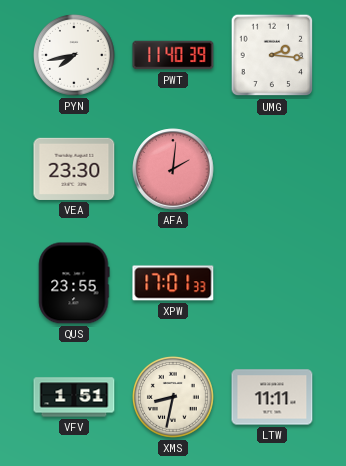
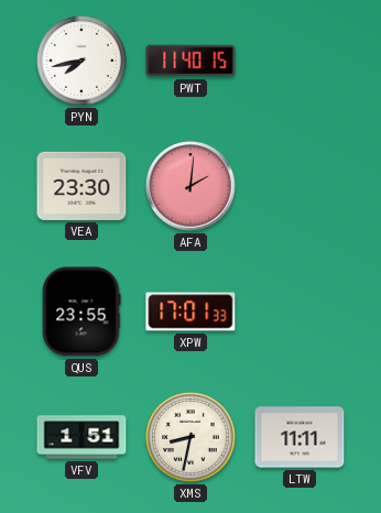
PWT: 11:40:39 -> 11:40:15
UMG: 2:16 -> none
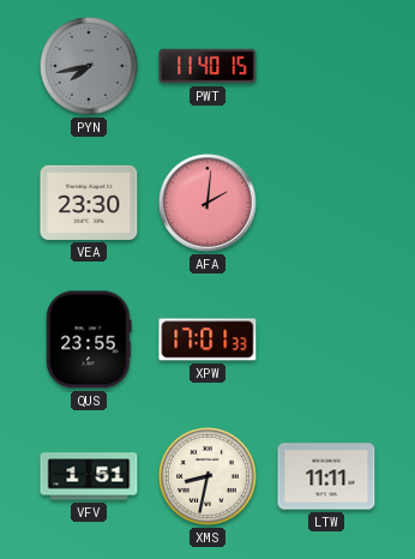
PYN dial: white -> grey
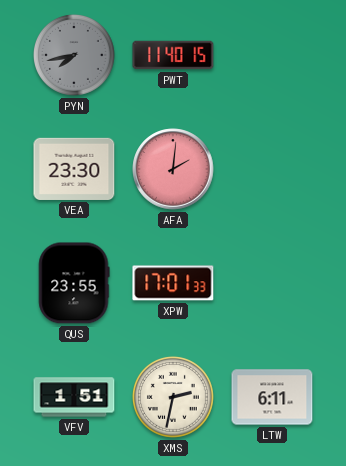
XMS: 8:32 -> 2:32
LTW: 11:11 -> 6:11
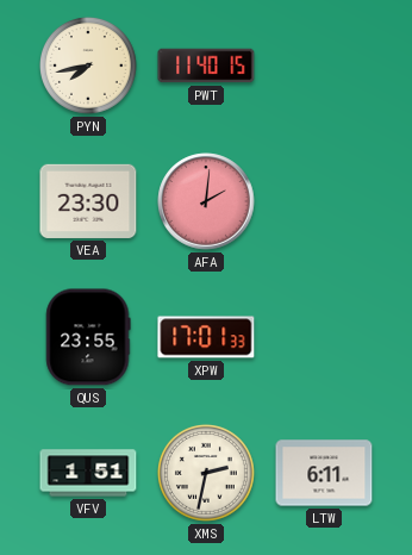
PYN dial: grey -> cream
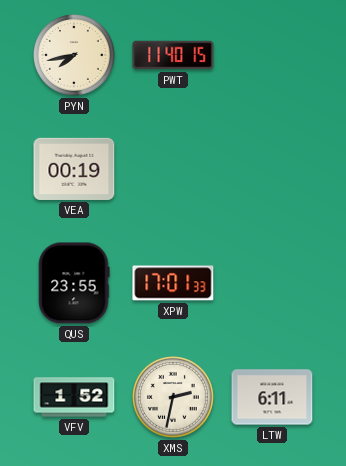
VEA: 23:30 -> 00:19
AFA: 2:01 -> none
VFV: 1:51 -> 1:52
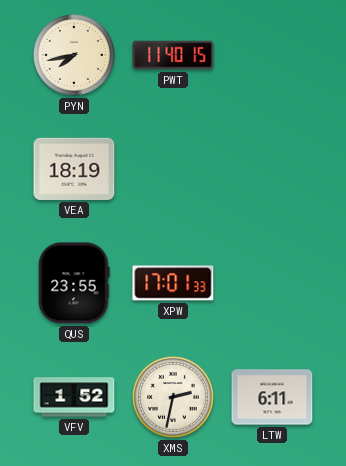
VEA: 00:19 -> 18:19
